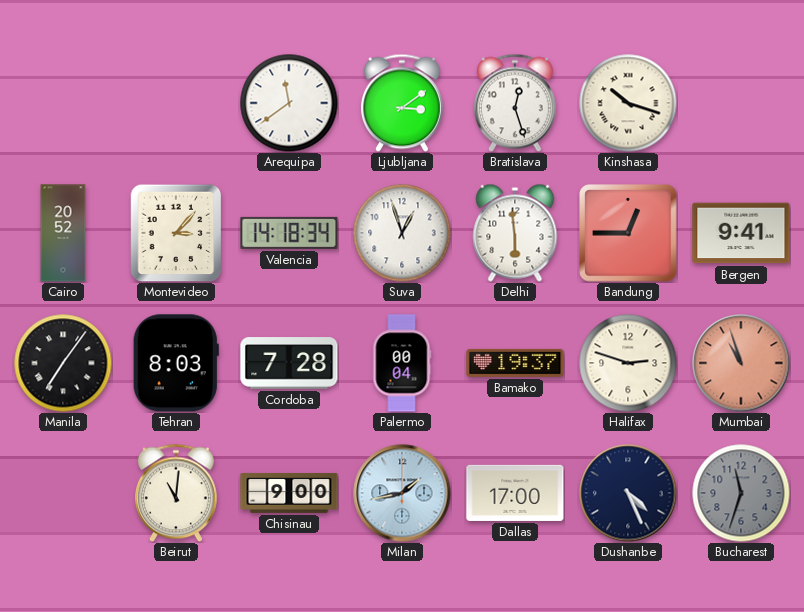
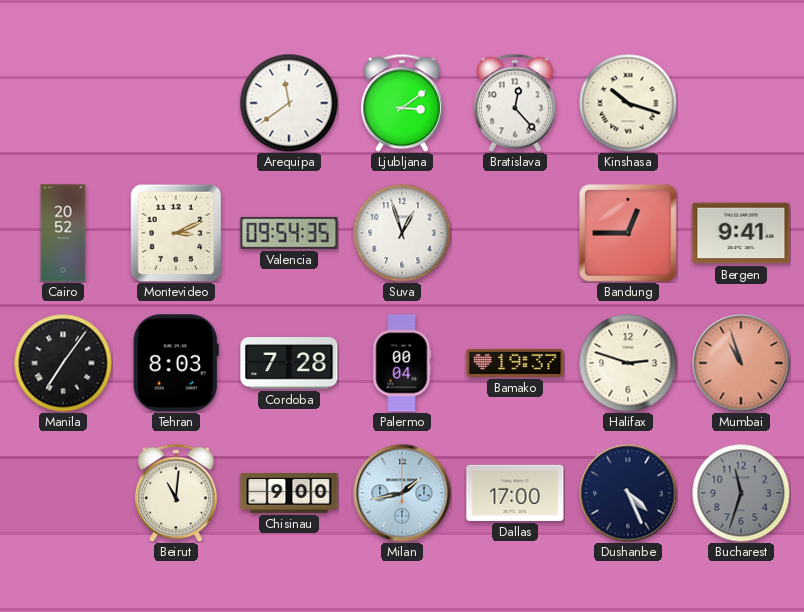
Bratislava: 12:27 -> 12:23
Montevideo: 3:07 -> 3:11
Valencia: 14:18 -> 09:54
Delhi: 5:59 -> none
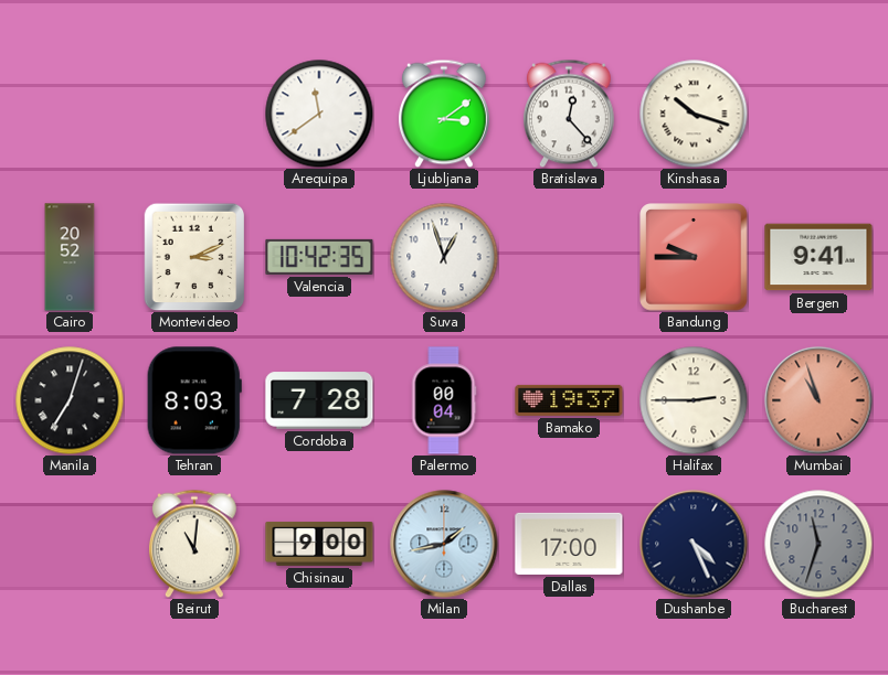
Valencia: 09:54 -> 10:42
Bandung: 12:45 -> 9:45
Manila: 7:06 -> 7:03
Halifax: 2:48 -> 2:45
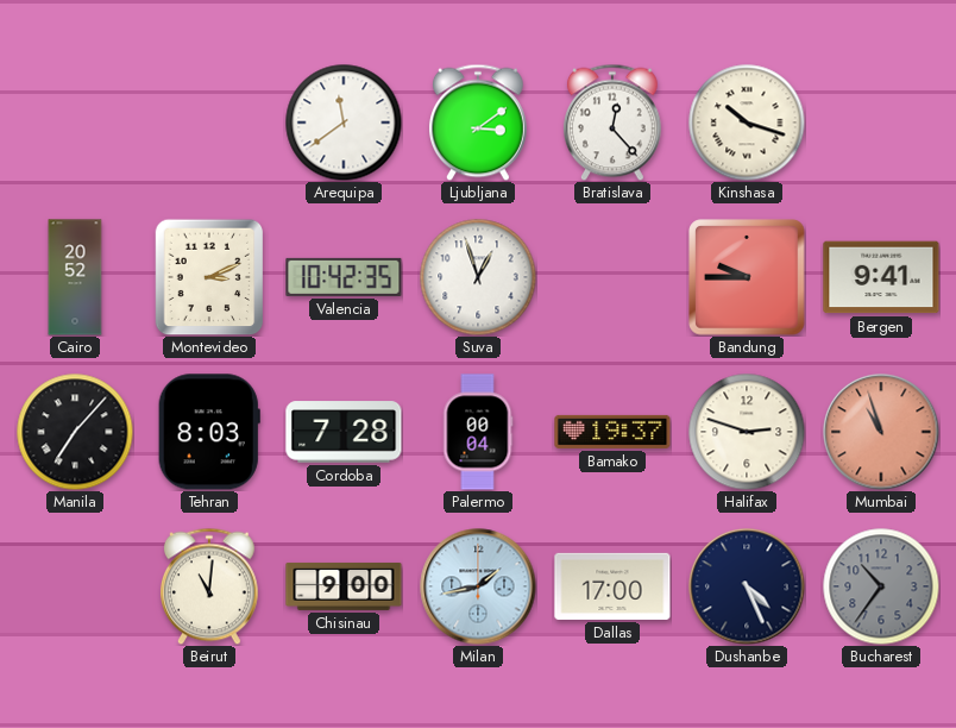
Manila: 7:03 -> 7:07
Halifax: 2:45 -> 2:48
Bucharest: 11:33 -> 10:36
